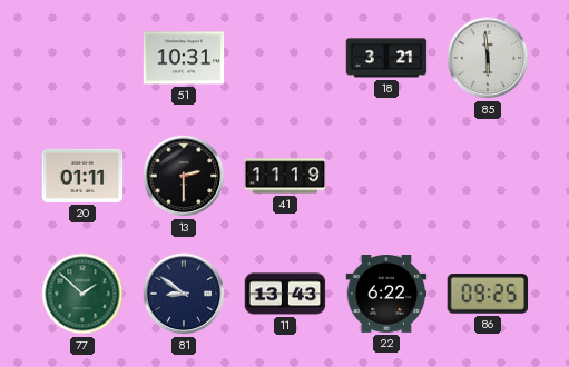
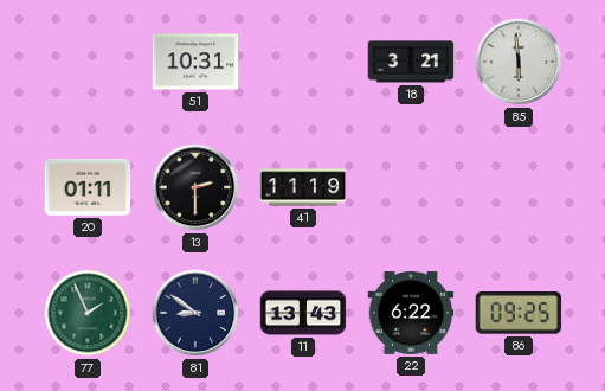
77: 1:52 -> 1:56
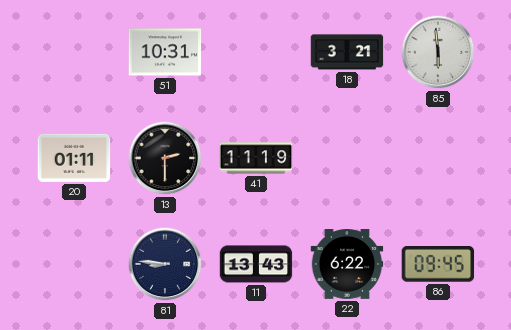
77: 1:56 -> none
81: 8:51 -> 8:46
86: 09:25 -> 09:45
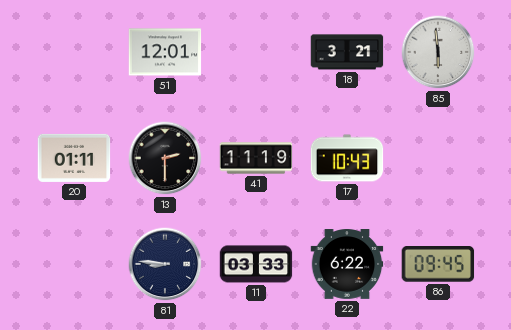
51: 10:31 -> 12:01
17: none -> 10:43
11: 13:43 -> 03:33
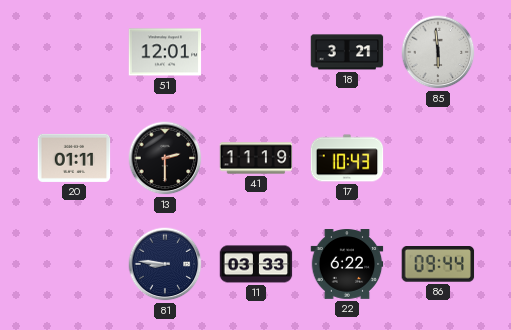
86: 09:45 -> 09:44
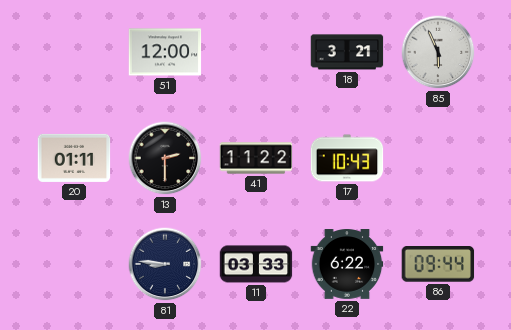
51: 12:01 -> 12:00
85: 5:59 -> 5:56
41: 11:19 -> 11:22
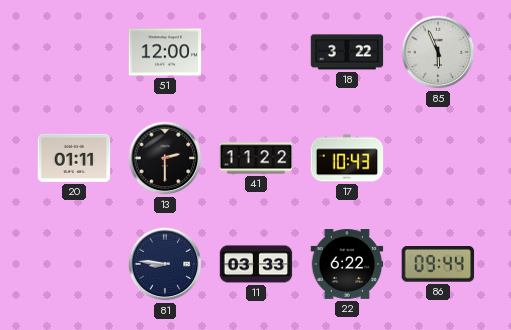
18: 3:21 -> 3:22
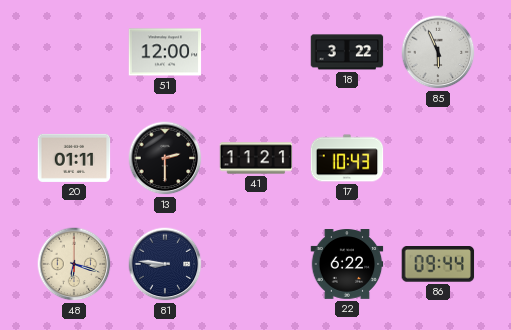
41: 11:22 -> 11:21
48: none -> 6:18
11: 03:33 -> none
